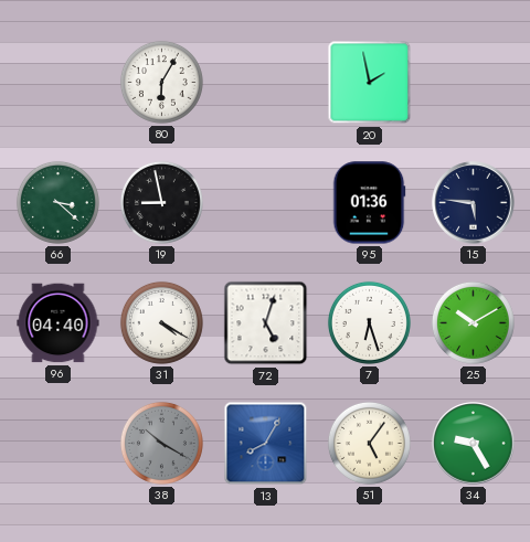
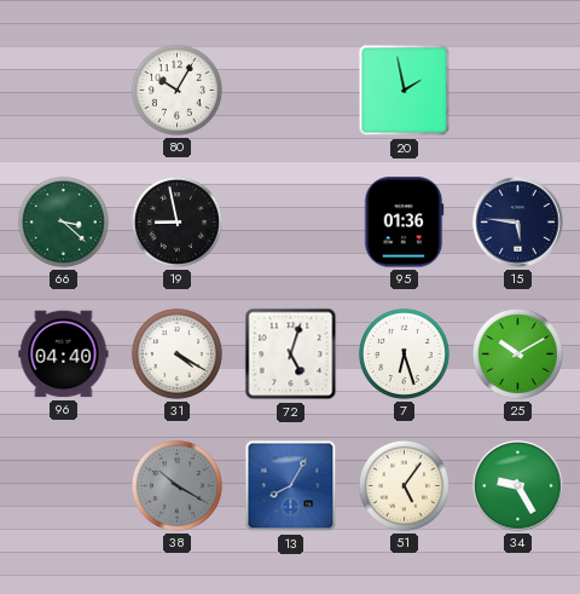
80: 6:05 -> 10:05
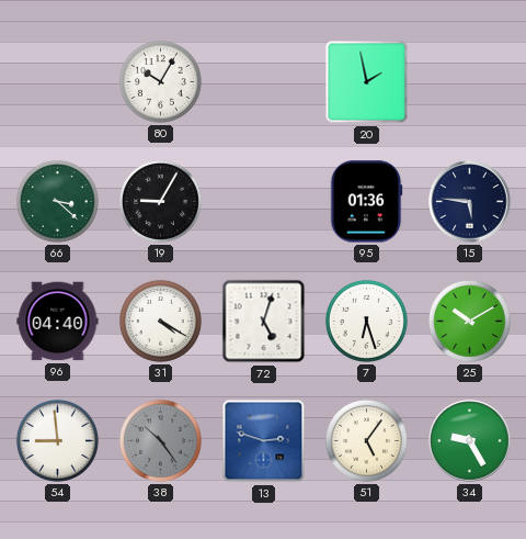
19: 8:58 -> 9:05
54: none -> 8:59
38: 10:20 -> 10:24
13: 8:05 -> 2:48
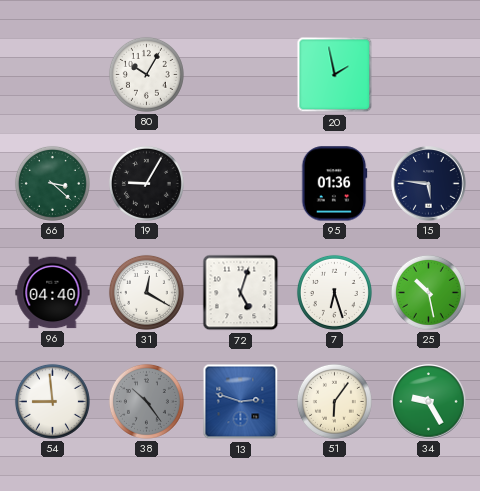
31: 4:20 -> 12:20
25: 10:10 -> 10:28
51: 5:06 -> 6:06
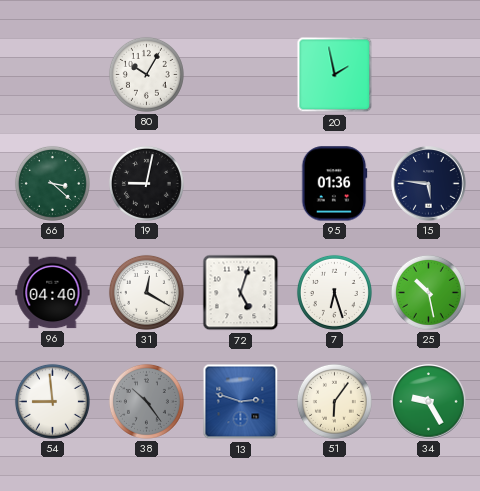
19: 9:05 -> 9:02
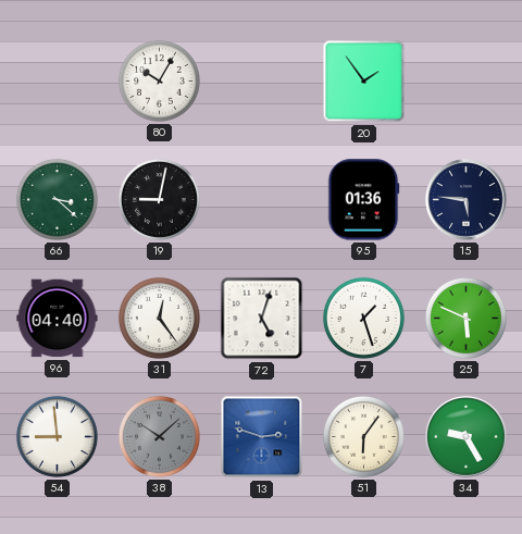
20: 1:58 -> 1:54
31: 12:20 -> 12:24
7: 6:27 -> 1:27
25: 10:28 -> 5:49
38: 10:24 -> 10:08
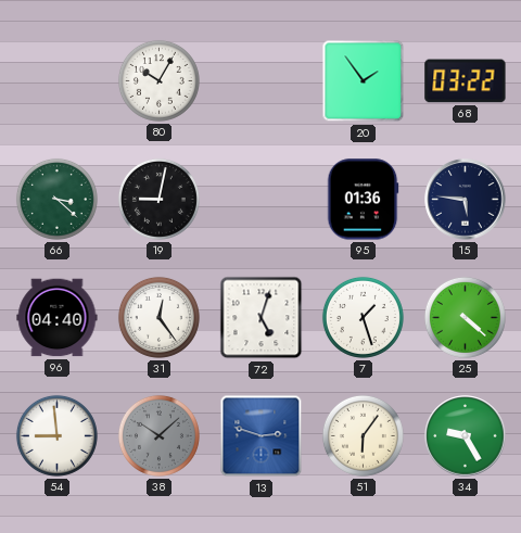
68: none -> 03:22
25: 5:49 -> 4:22
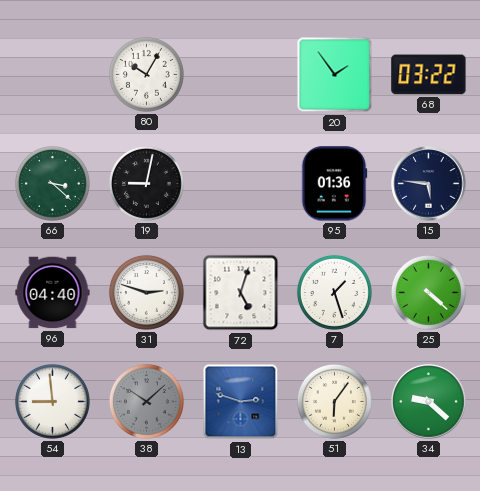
31: 12:24 -> 2:48
34: 9:25 -> 9:22
